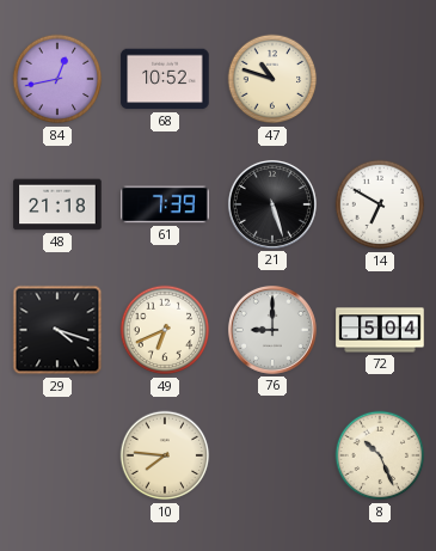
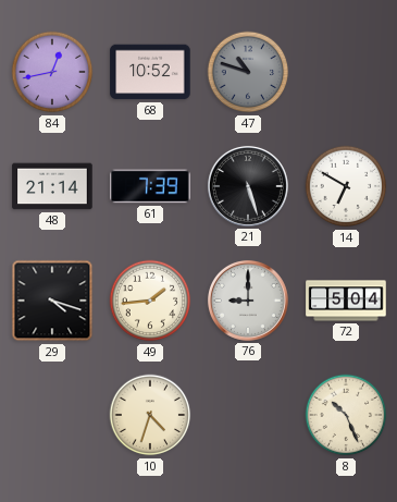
47 dial: cream -> grey
48: 21:18 -> 21:14
49: 6:41 -> 1:44
10: 7:46 -> 4:33
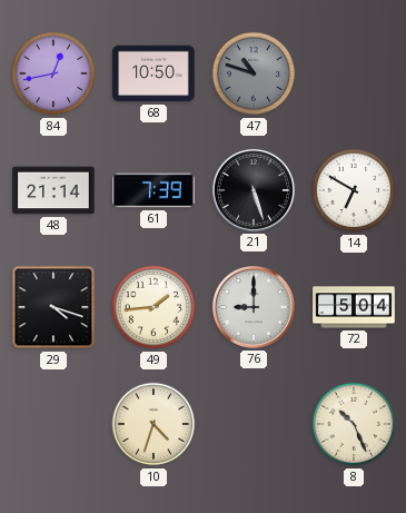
68: 10:52 -> 10:50
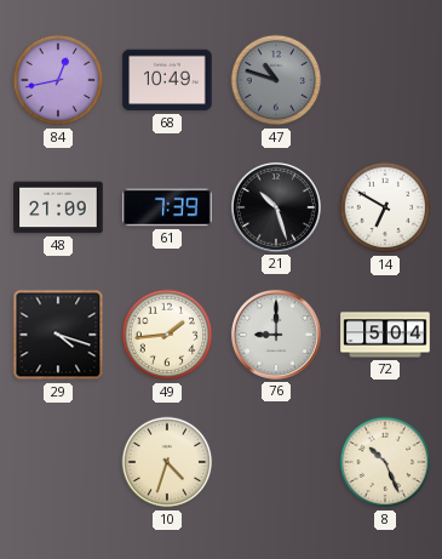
68: 10:50 -> 10:49
48: 21:14 -> 21:09
21: 5:27 -> 10:27
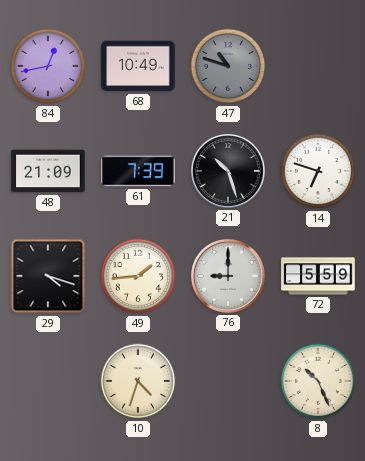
14: 6:50 -> 6:48
72: 5:04 -> 5:59
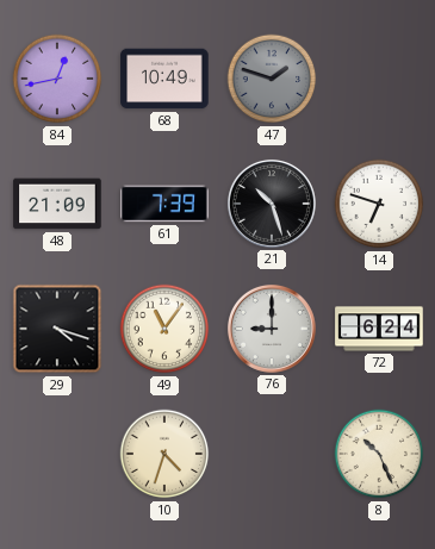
47: 10:48 -> 1:48
49: 1:44 -> 11:06
72: 5:59 -> 6:24
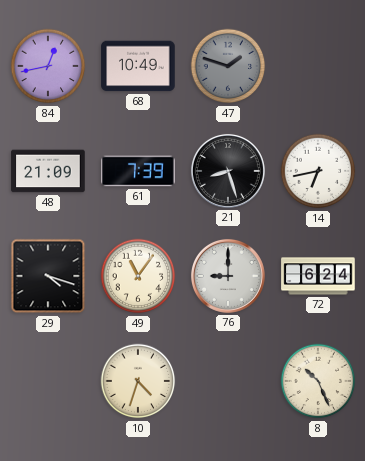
21: 10:27 -> 8:27
14: 6:48 -> 6:43
